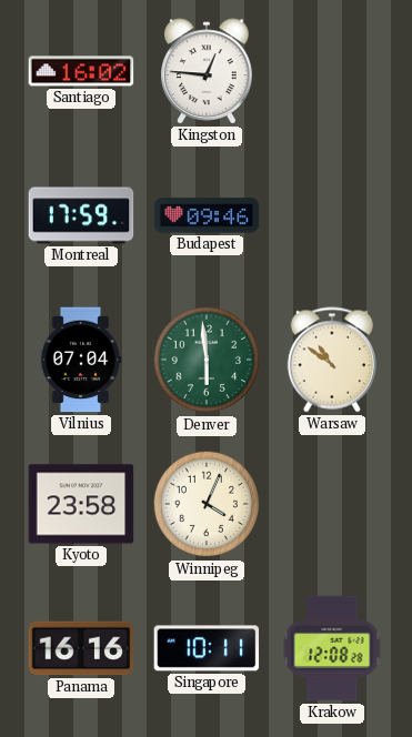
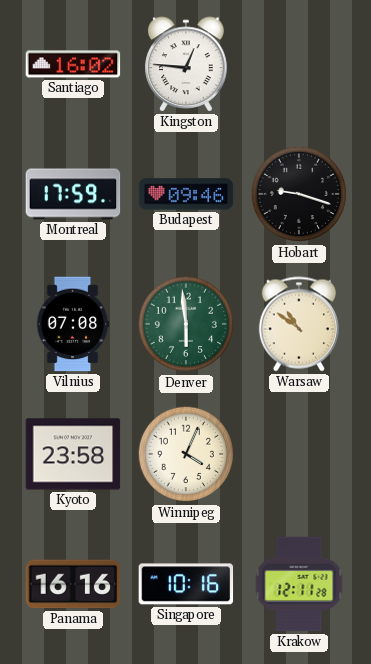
Hobart: none -> 9:18
Vilnius: 07:04 -> 07:08
Singapore: 10:11 -> 10:16
Krakow: 12:08 -> 12:11
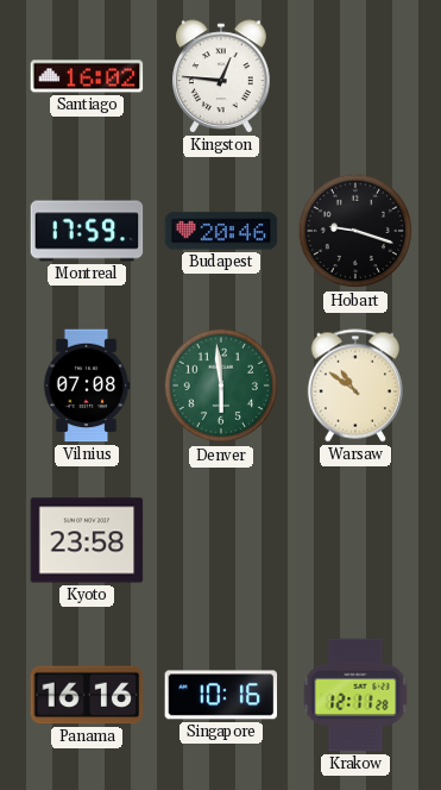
Budapest: 09:46 -> 20:46
Winnipeg: 4:04 -> none
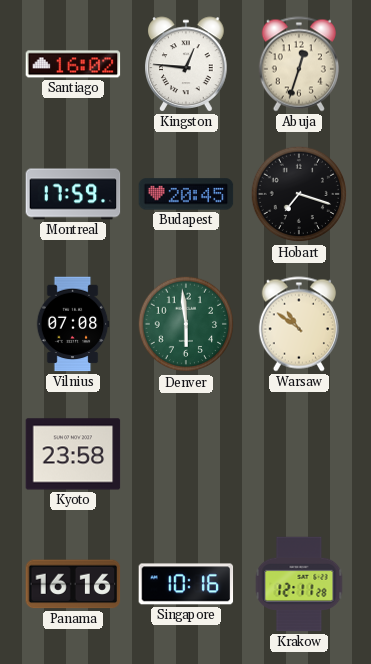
Abuja: none -> 12:33
Budapest: 20:46 -> 20:45
Hobart: 9:18 -> 7:18
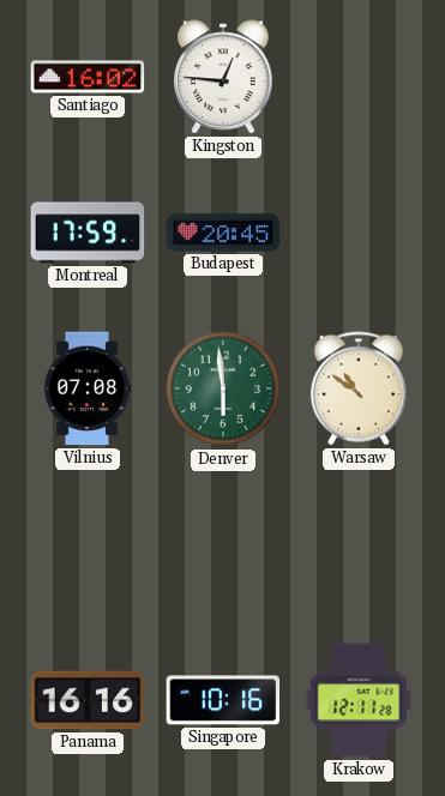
Abuja: 12:33 -> none
Hobart: 7:18 -> none
Kyoto: 23:58 -> none
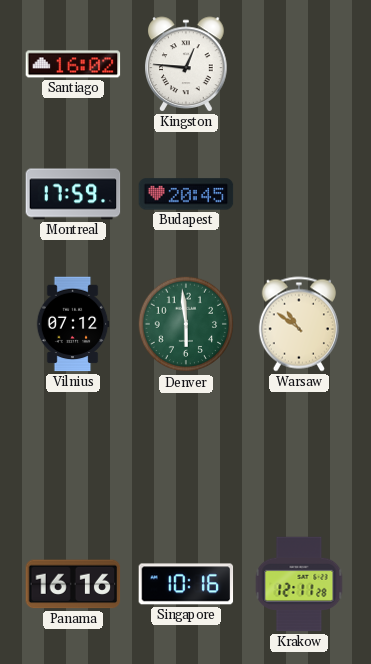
Vilnius: 07:08 -> 07:12
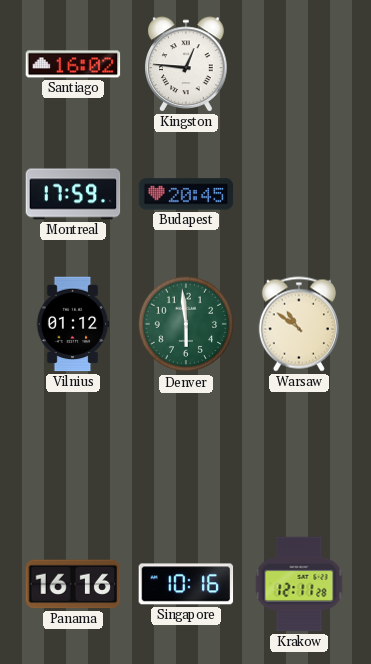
Vilnius: 07:12 -> 01:12
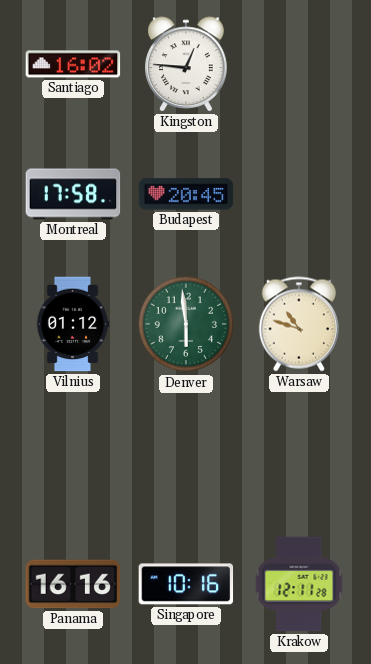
Montreal: 17:59 -> 17:58
Warsaw: 10:51 -> 10:48
